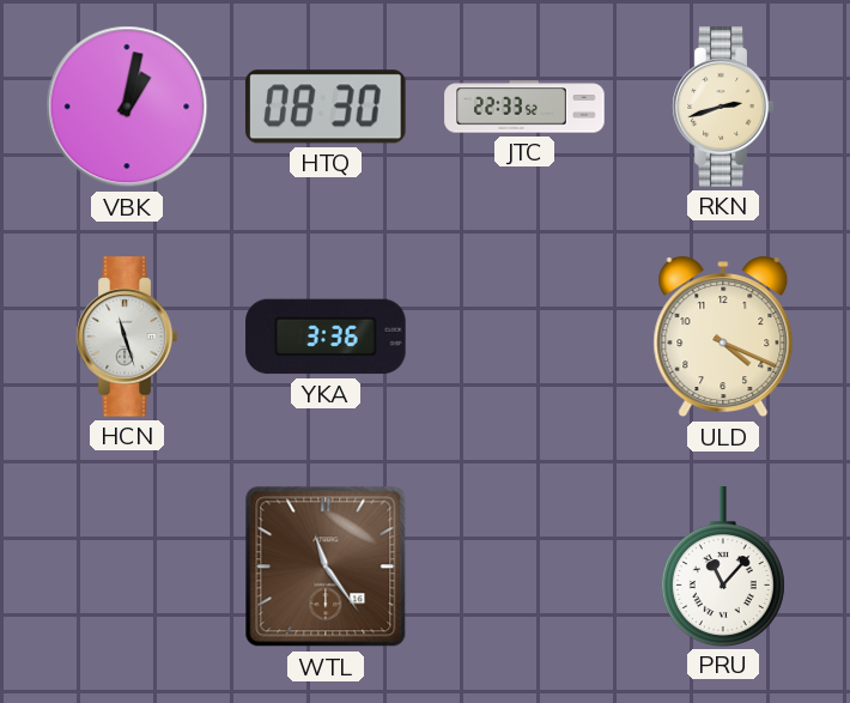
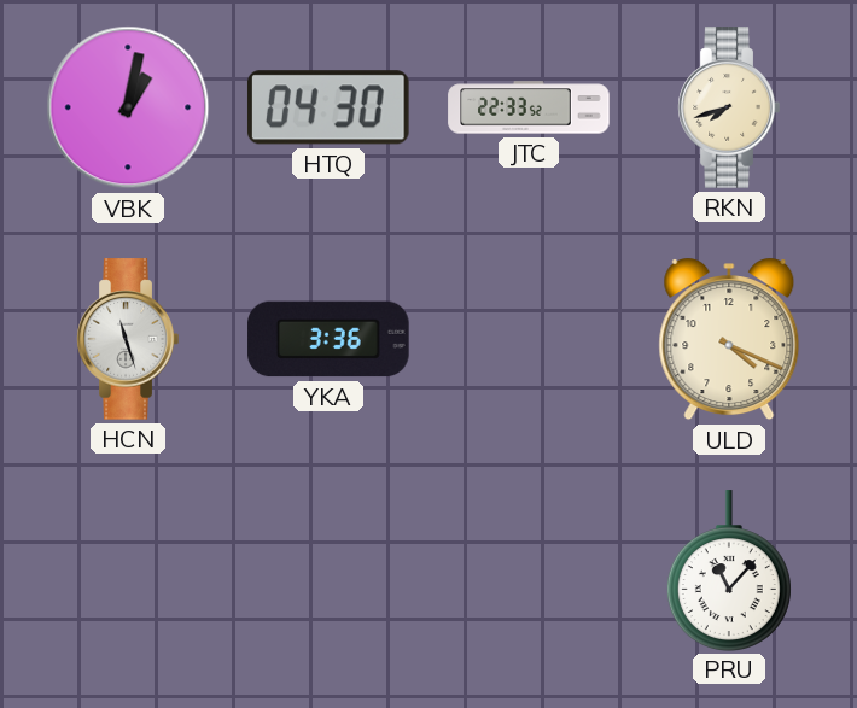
HTQ: 08:30 -> 04:30
RKN: 2:42 -> 7:42
WTL: 11:24 -> none
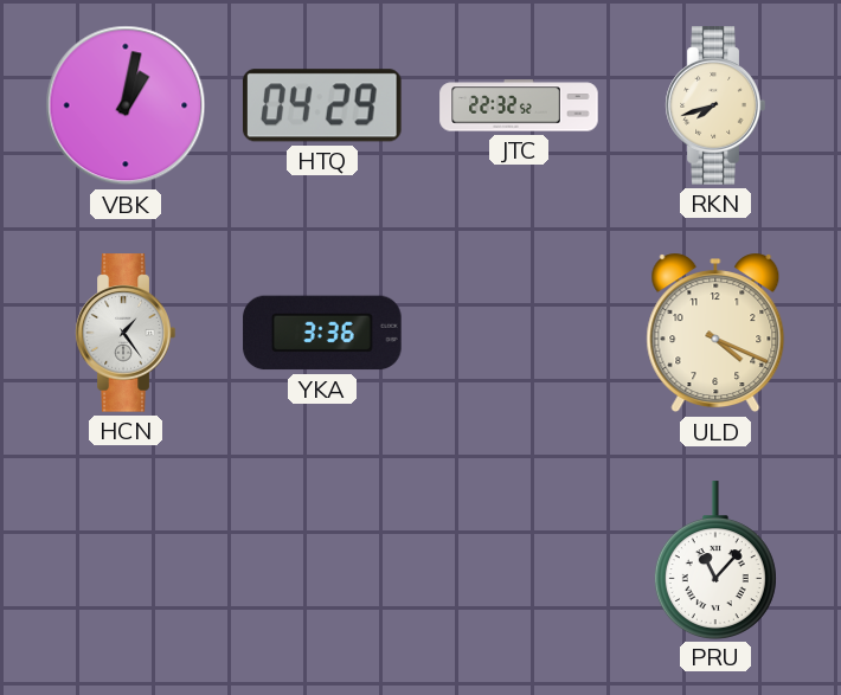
HTQ: 04:30 -> 04:29
JTC: 22:33 -> 22:32
HCN: 11:27 -> 1:24
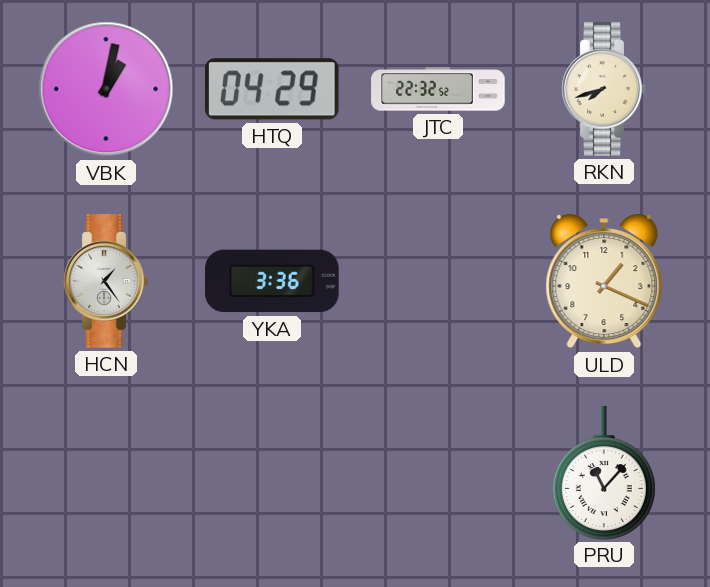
ULD: 4:19 -> 1:19
